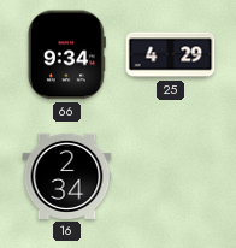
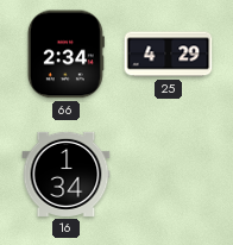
66: 9:34 -> 2:34
16: 2:34 -> 1:34
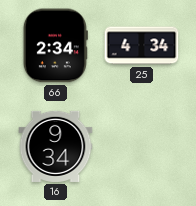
25: 4:29 -> 4:34
16: 1:34 -> 9:34
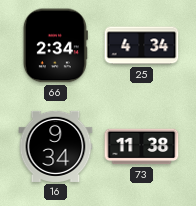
73: none -> 11:38
